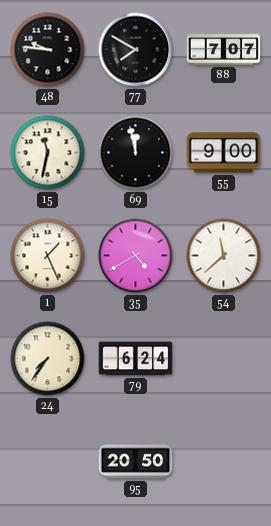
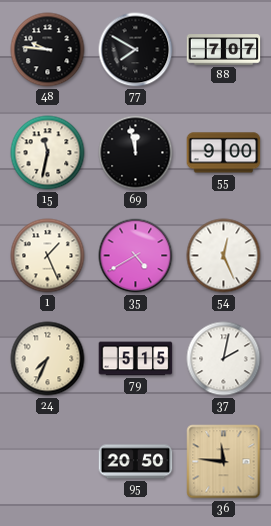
54: 11:38 -> 12:26
24: 7:36 -> 7:34
79: 6:24 -> 5:15
37: none -> 2:02
36: none -> 11:46
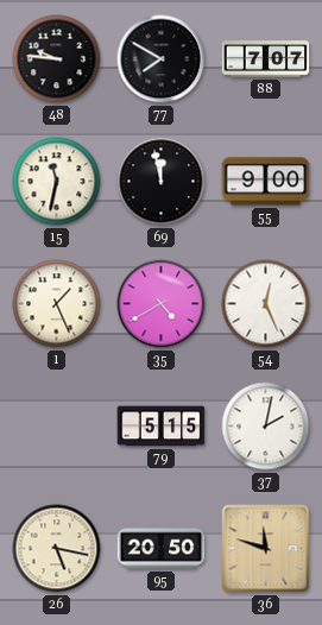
24: 7:34 -> none
26: none -> 5:17
36: 11:46 -> 11:48
